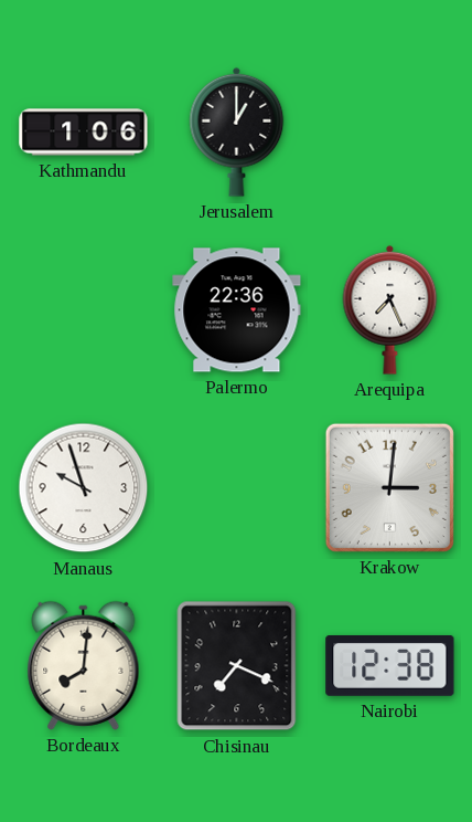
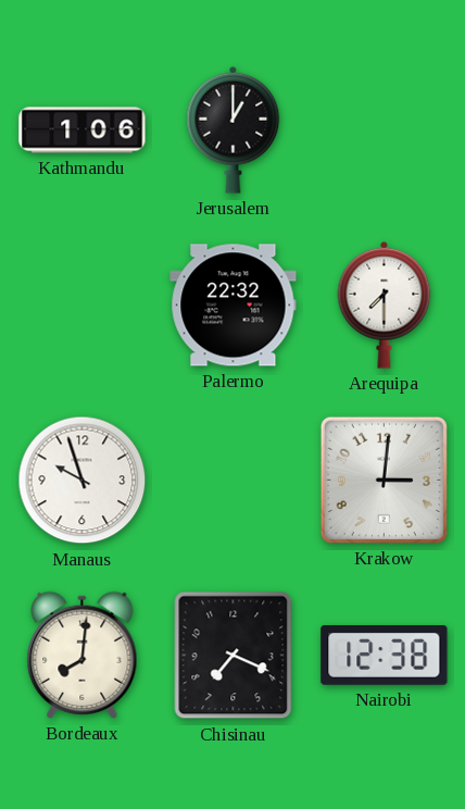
Palermo: 22:36 -> 22:32
Arequipa: 7:26 -> 7:30
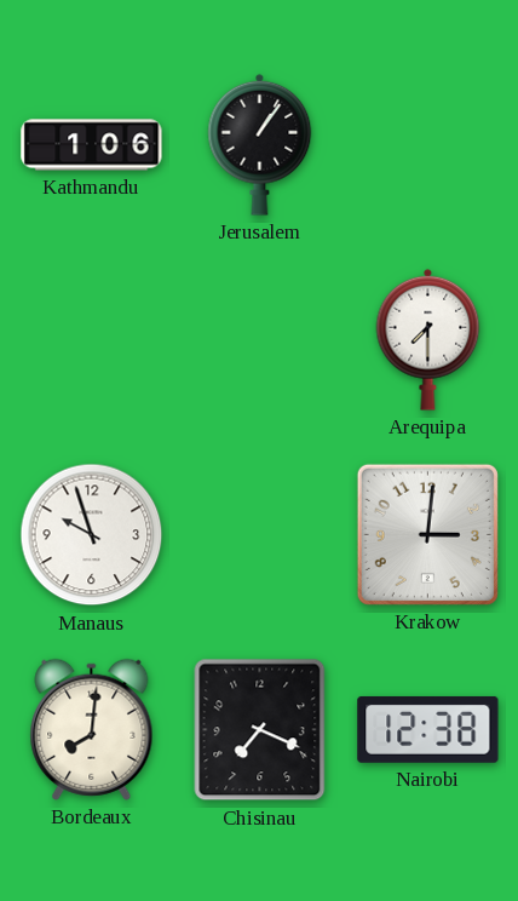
Jerusalem: 1:00 -> 1:06
Palermo: 22:32 -> none
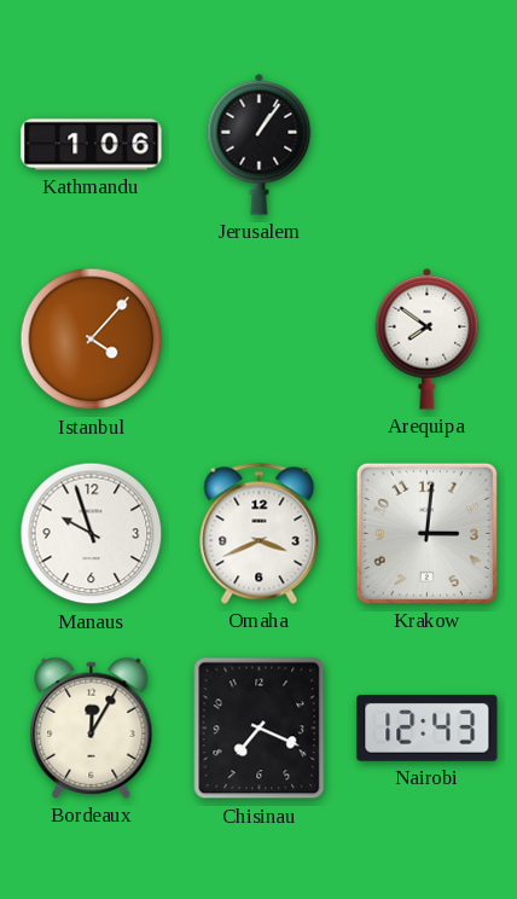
Istanbul: none -> 4:07
Arequipa: 7:30 -> 7:51
Omaha: none -> 3:41
Bordeaux: 8:01 -> 12:05
Nairobi: 12:38 -> 12:43
